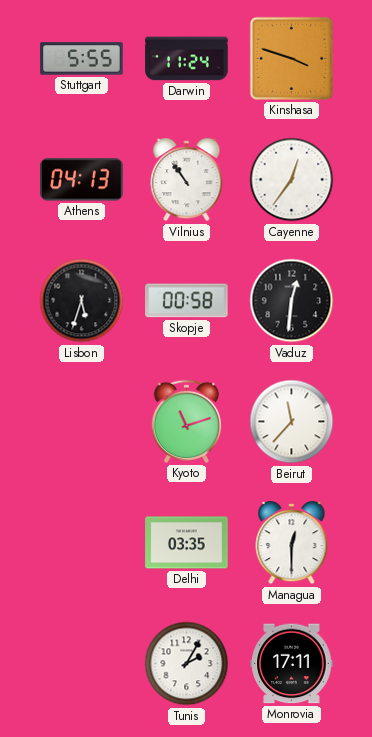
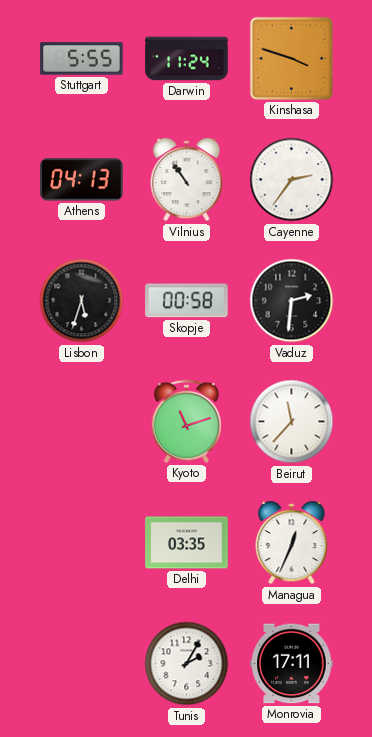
Cayenne: 12:36 -> 2:36
Vaduz: 12:31 -> 2:31
Managua: 12:30 -> 12:34
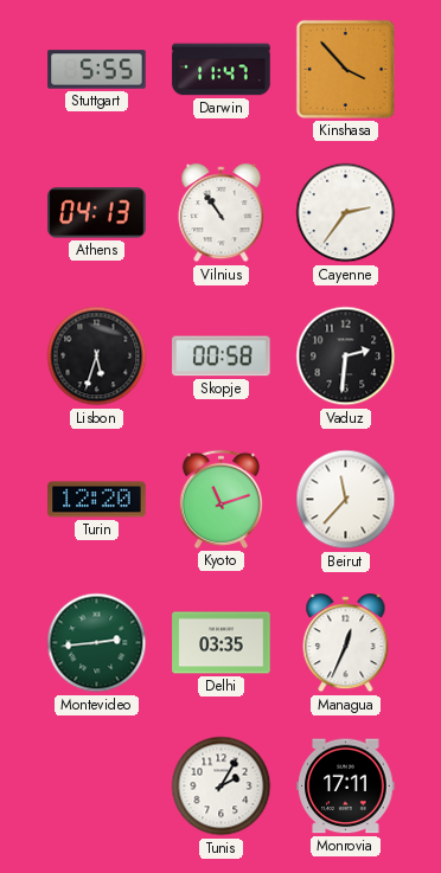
Darwin: 11:24 -> 11:47
Kinshasa: 3:48 -> 3:53
Turin: none -> 12:20
Montevideo: none -> 2:44
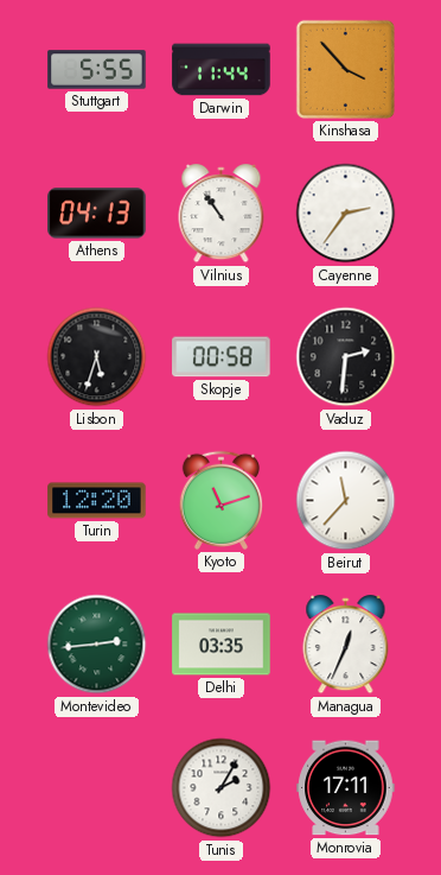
Darwin: 11:47 -> 11:44
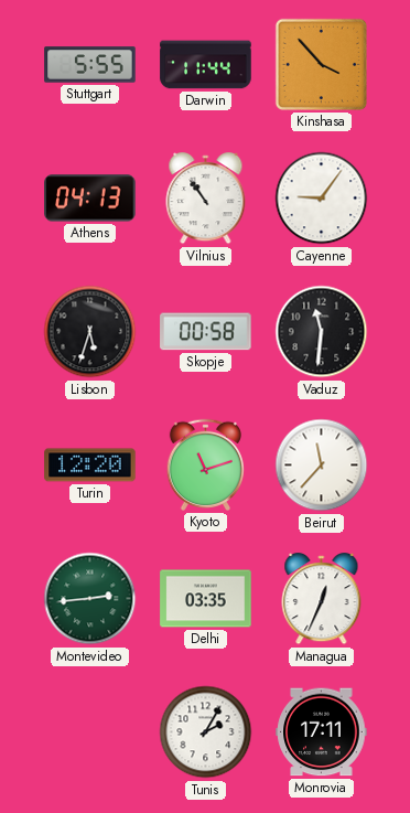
Cayenne: 2:36 -> 9:06
Vaduz: 2:31 -> 11:31
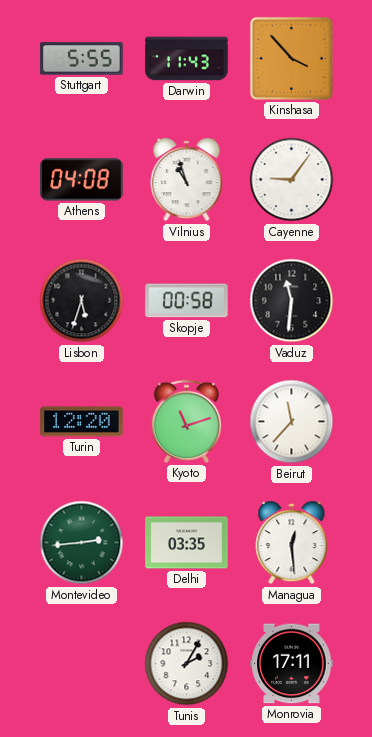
Darwin: 11:44 -> 11:43
Athens: 04:13 -> 04:08
Vilnius: 10:54 -> 10:57
Managua: 12:34 -> 12:29
